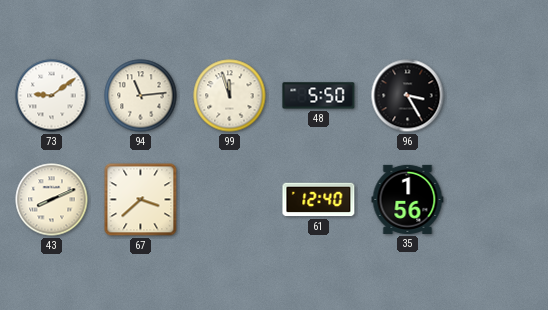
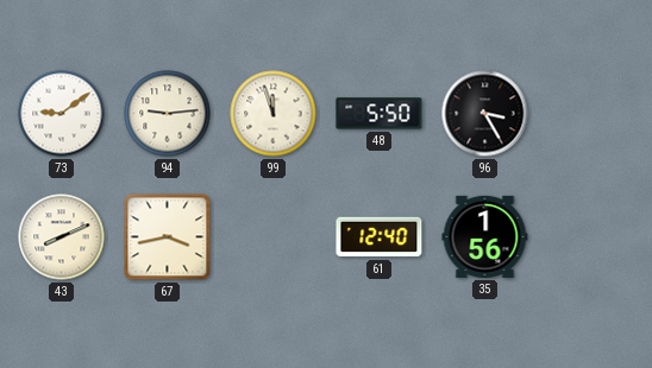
94: 11:14 -> 9:14
67: 3:38 -> 3:43
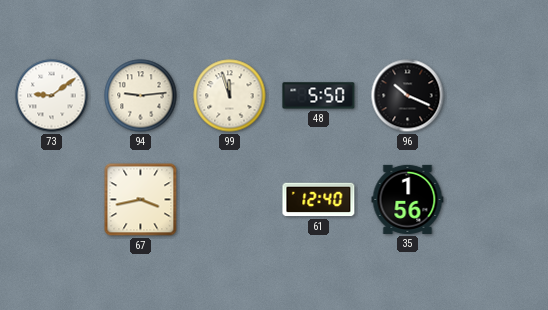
96: 3:25 -> 10:19
43: 8:11 -> none
